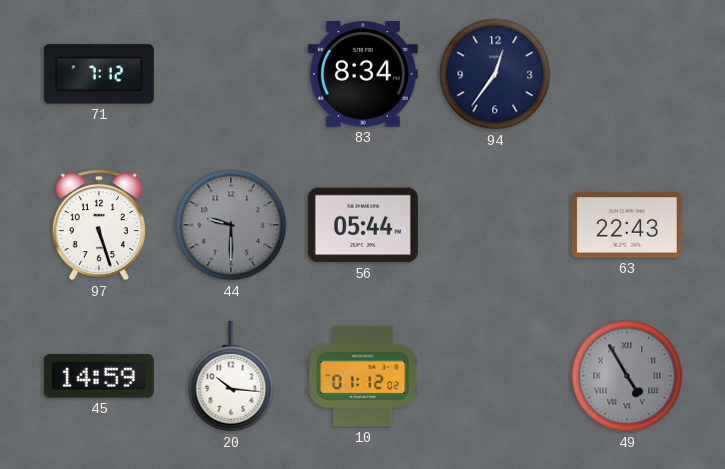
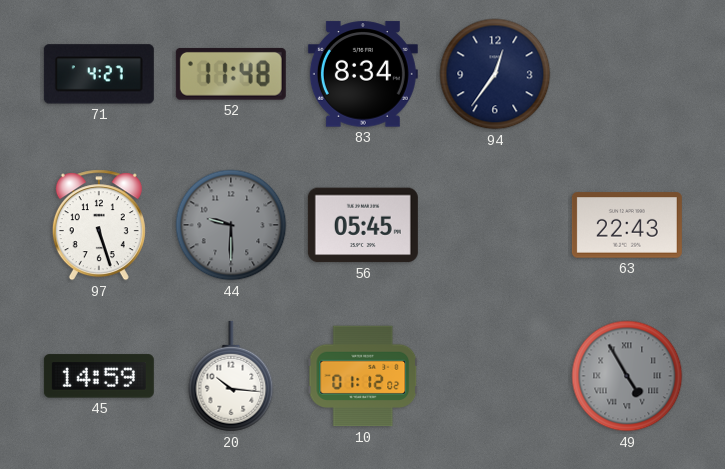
71: 7:12 -> 4:27
52: none -> 11:48
56: 05:44 -> 05:45
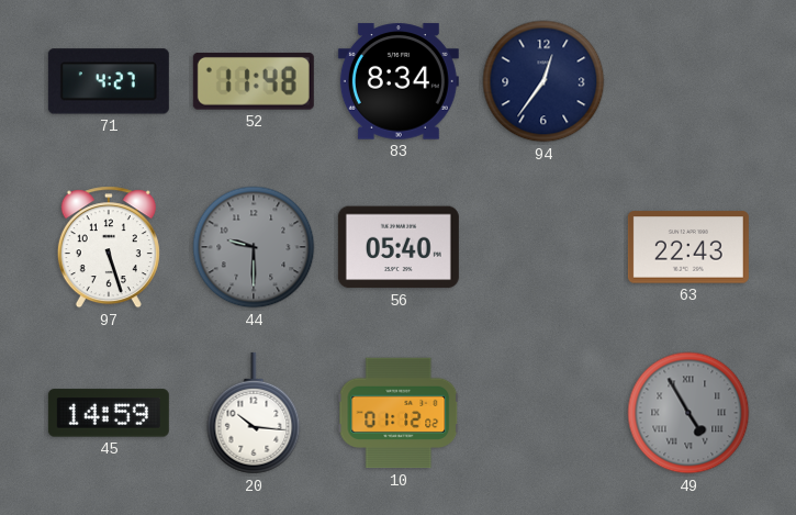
56: 05:45 -> 05:40
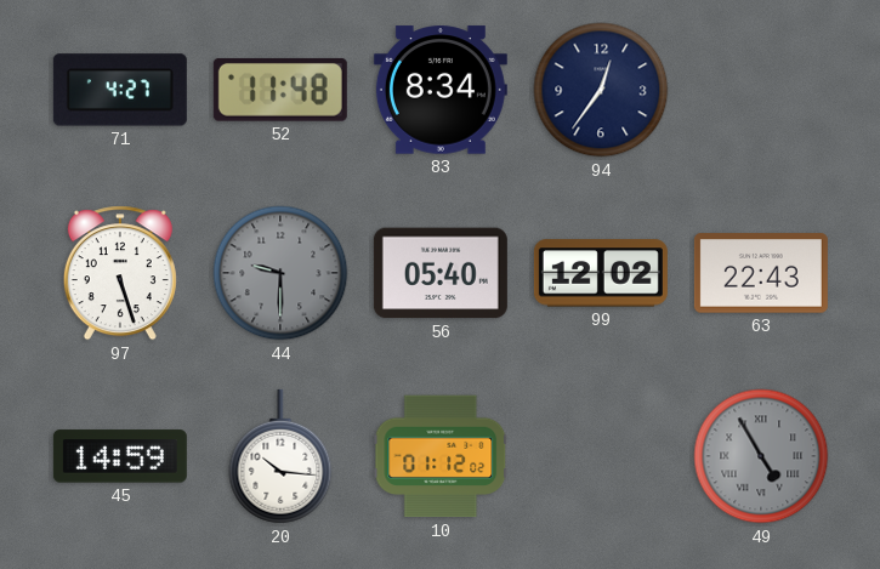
99: none -> 12:02
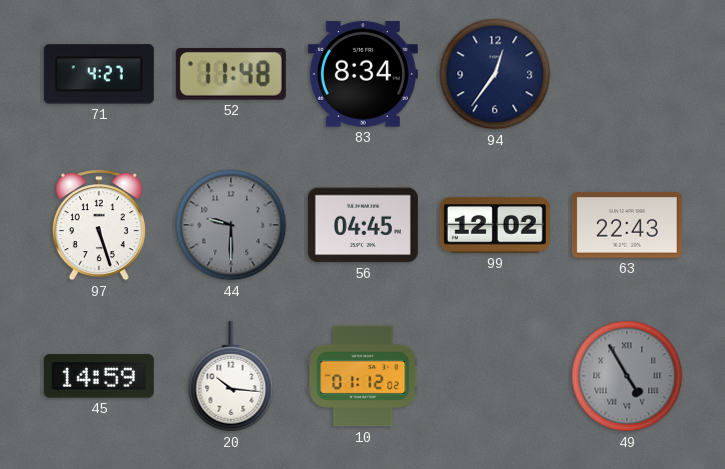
56: 05:40 -> 04:45
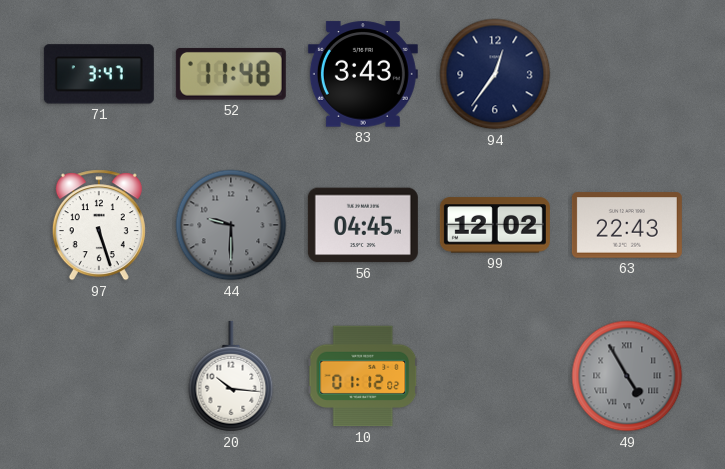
71: 4:27 -> 3:47
83: 8:34 -> 3:43
45: 14:59 -> none
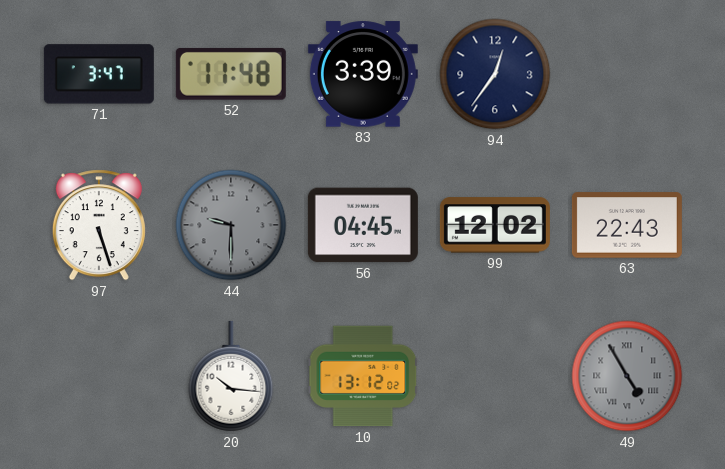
83: 3:43 -> 3:39
10: 01:12 -> 13:12
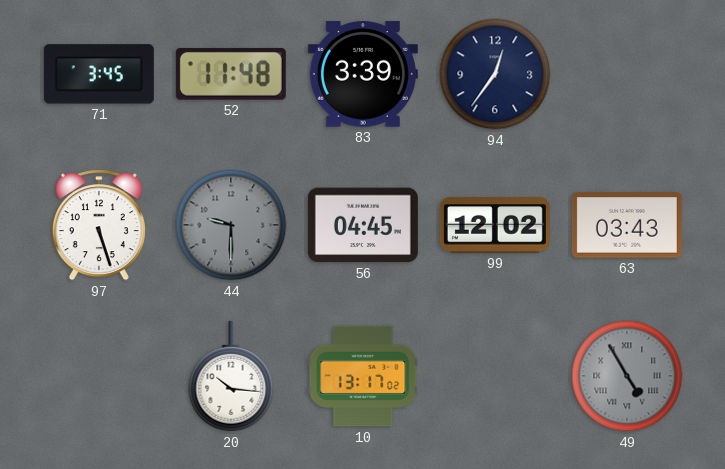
71: 3:47 -> 3:45
63: 22:43 -> 03:43
10: 13:12 -> 13:17
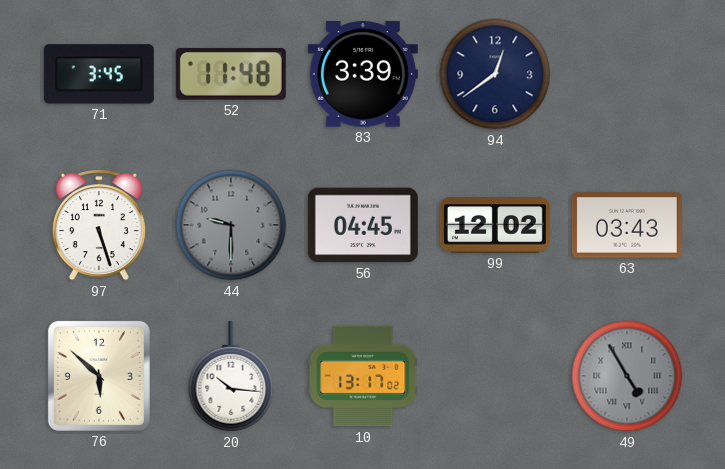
94: 12:36 -> 12:39
76: none -> 5:52
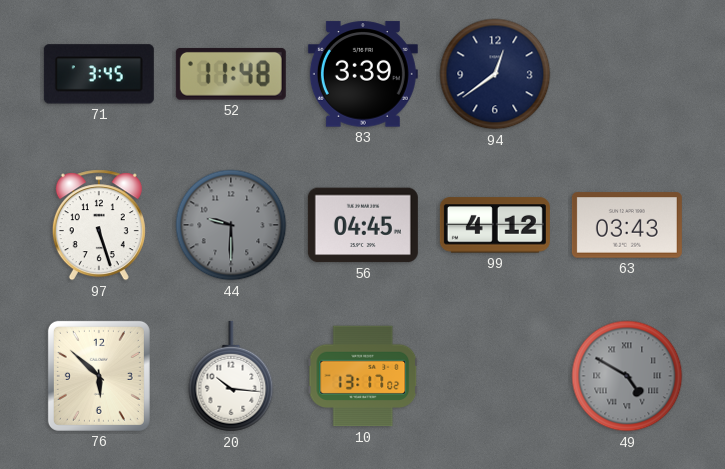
99: 12:02 -> 4:12
49: 4:55 -> 4:50
